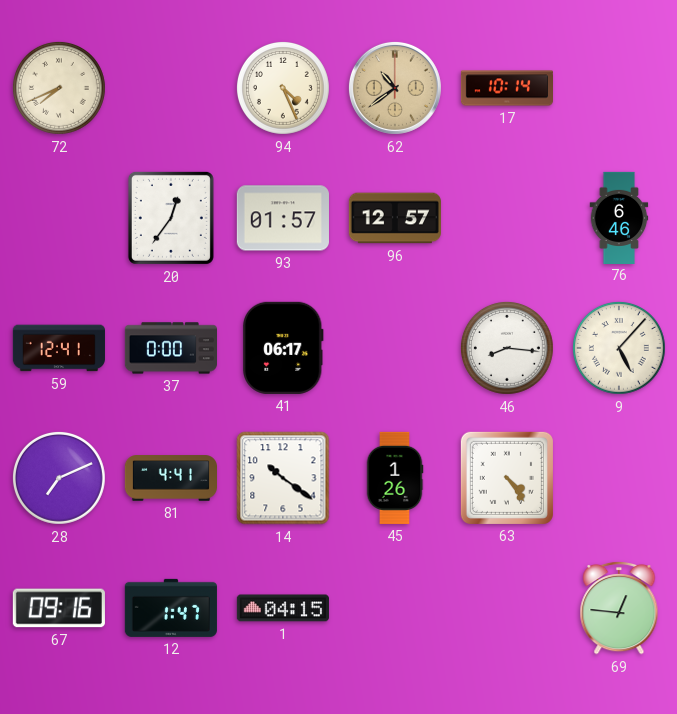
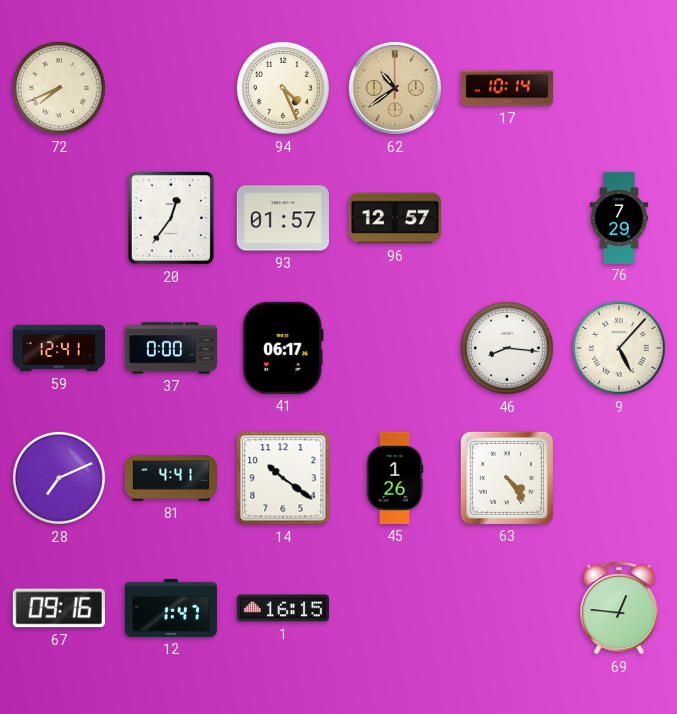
76: 6:46 -> 7:29
1: 04:15 -> 16:15
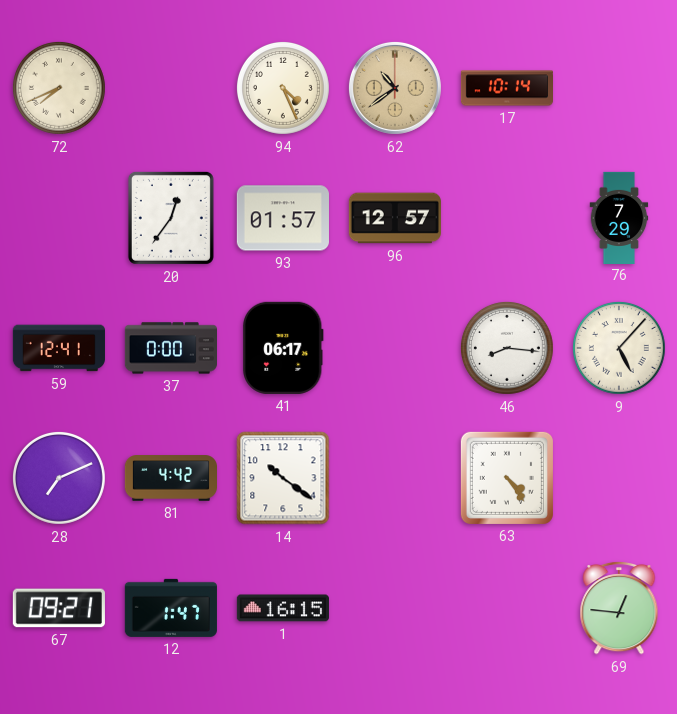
81: 4:41 -> 4:42
45: 1:26 -> none
67: 09:16 -> 09:21
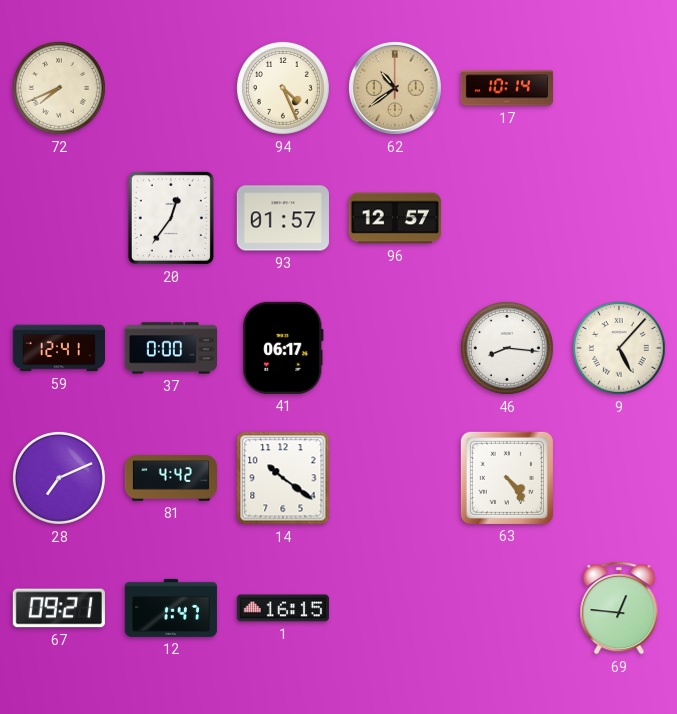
76: 7:29 -> none
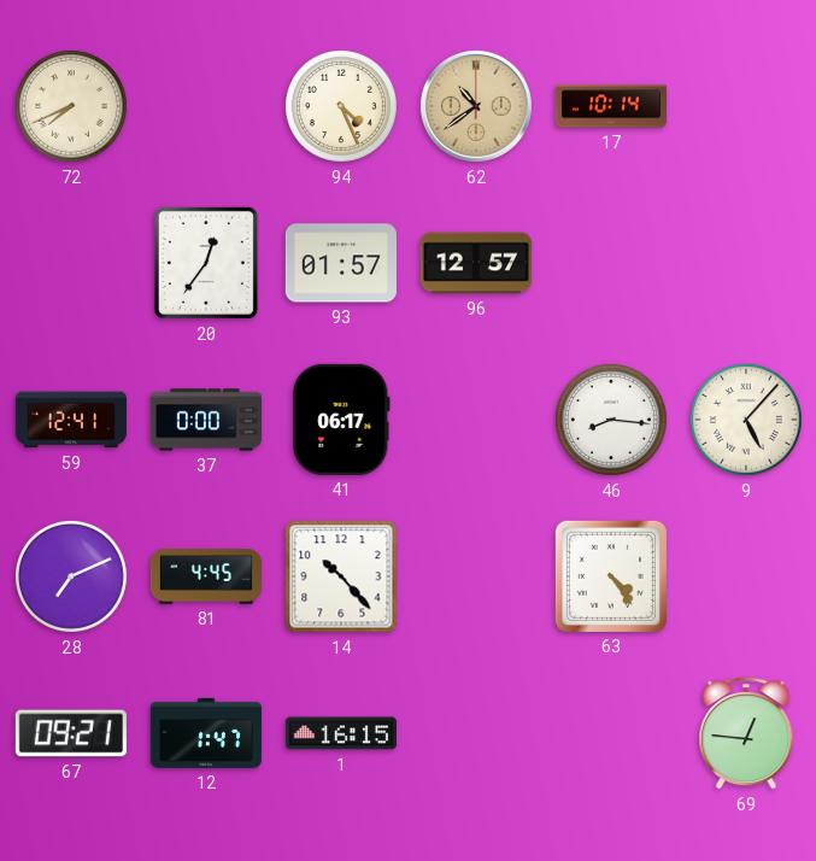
81: 4:42 -> 4:45
14: 10:21 -> 10:23
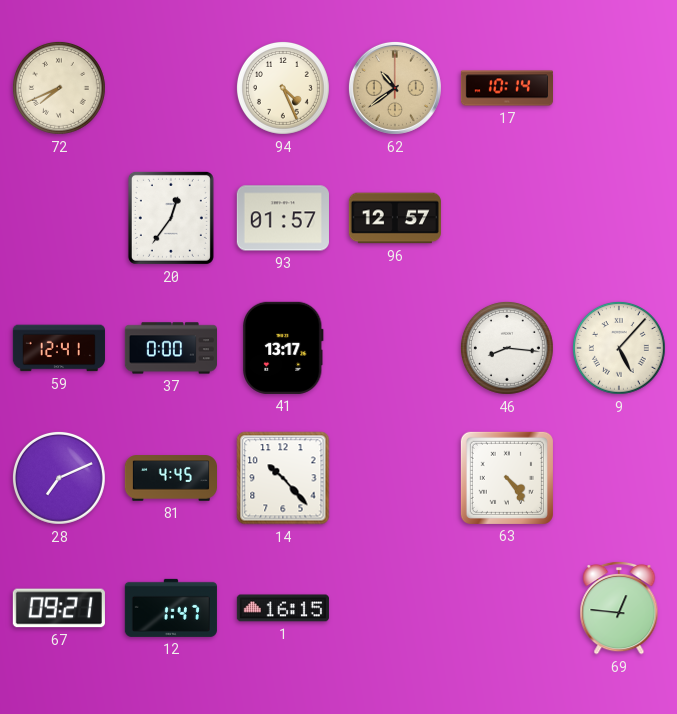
41: 06:17 -> 13:17
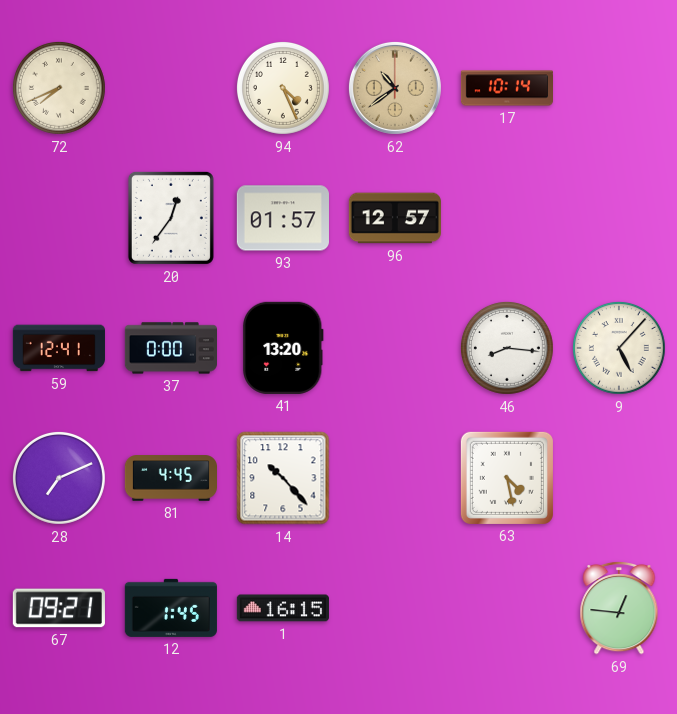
41: 13:17 -> 13:20
63: 4:24 -> 4:28
12: 1:47 -> 1:45
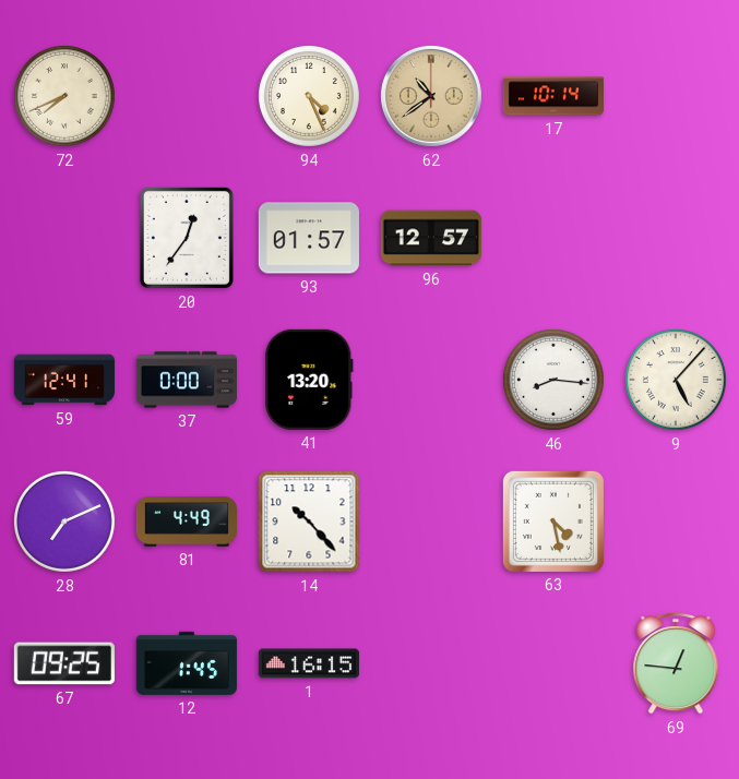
81: 4:45 -> 4:49
67: 09:21 -> 09:25
